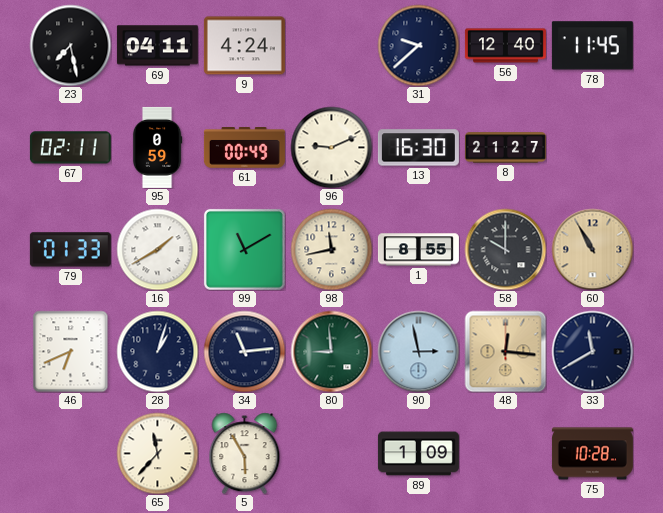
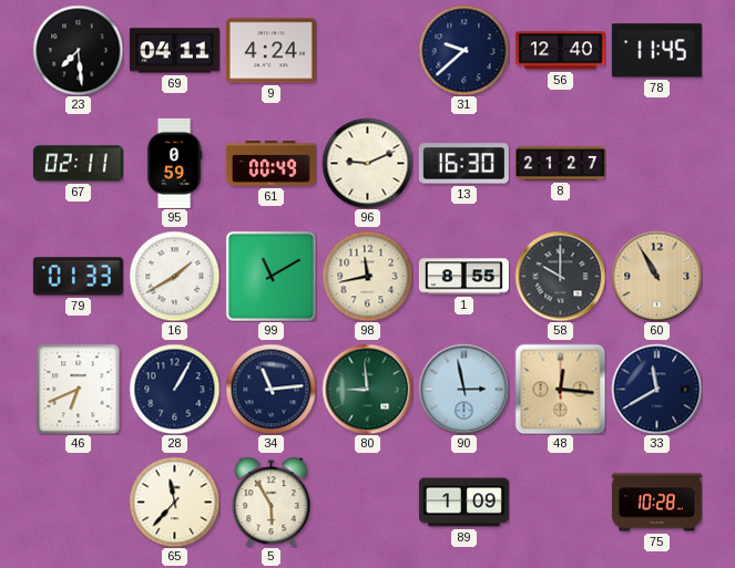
23: 7:28 -> 7:29
28: 1:03 -> 1:05
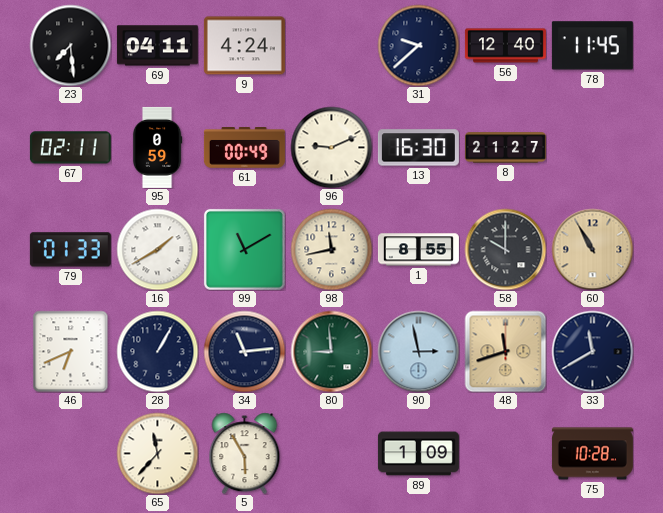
48: 12:16 -> 11:42
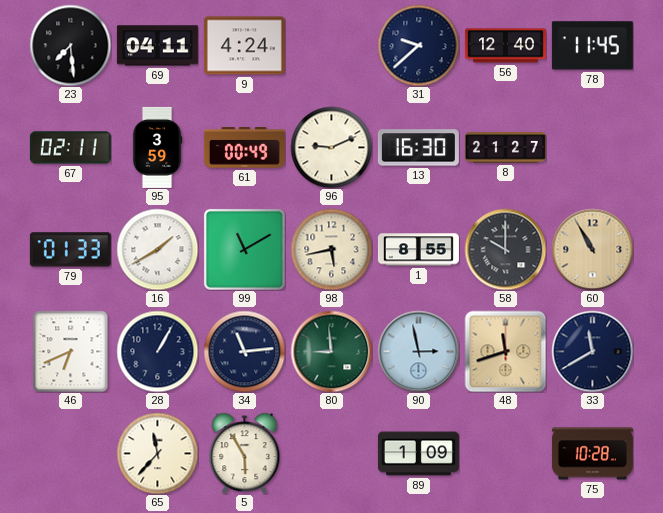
95: 0:59 -> 3:59
98: 11:43 -> 5:43
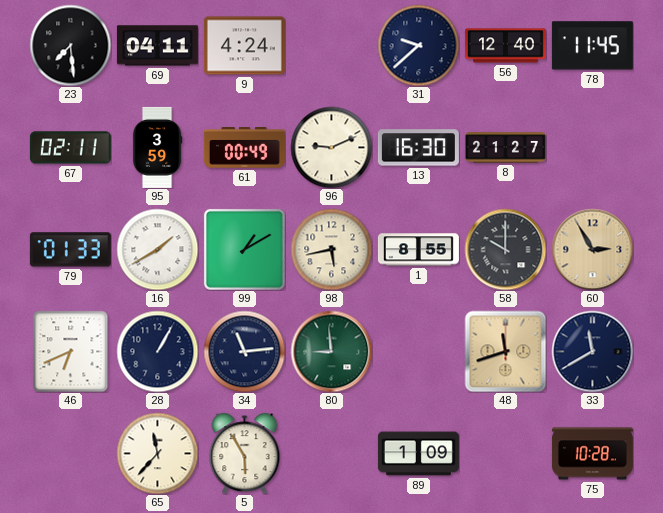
99: 11:10 -> 1:10
60: 10:55 -> 2:55
90: 2:58 -> none
